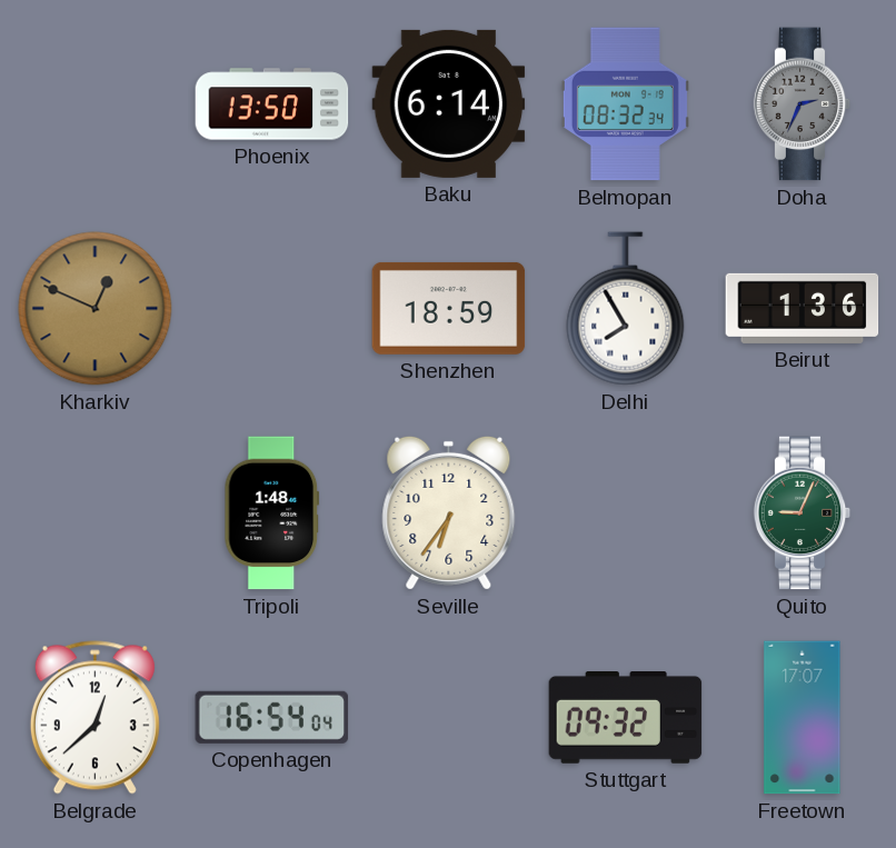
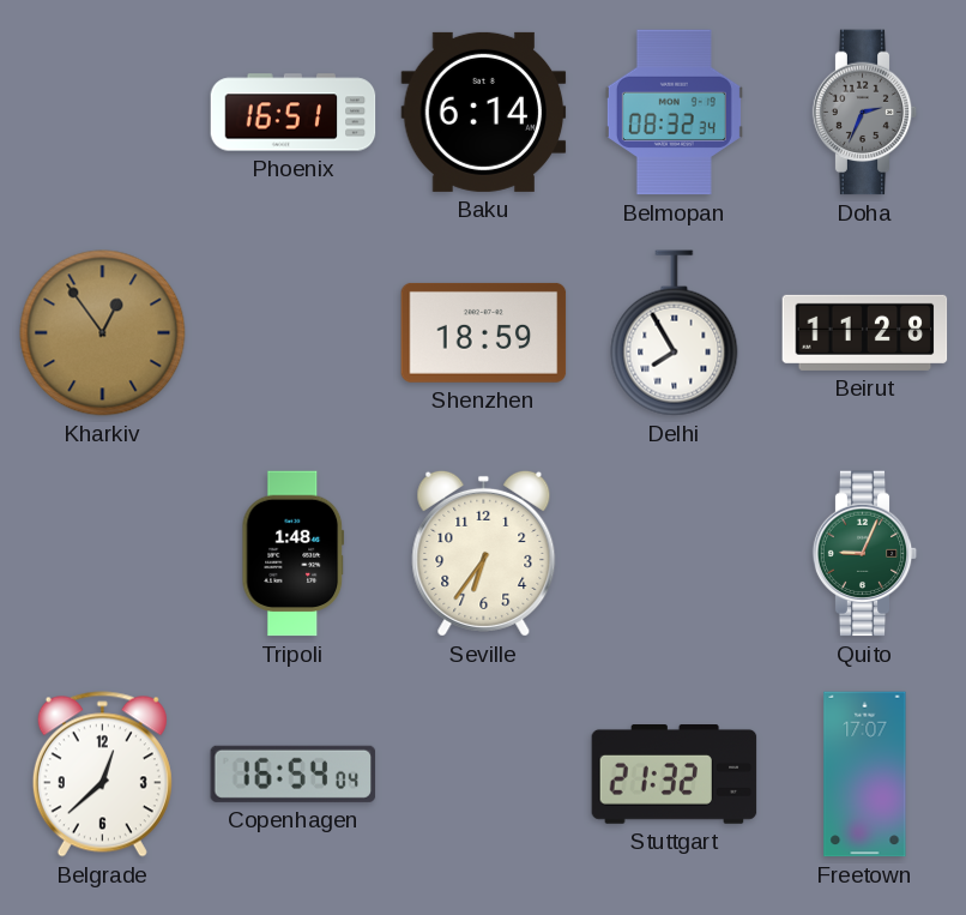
Phoenix: 13:50 -> 16:51
Kharkiv: 12:49 -> 12:54
Beirut: 1:36 -> 11:28
Stuttgart: 09:32 -> 21:32
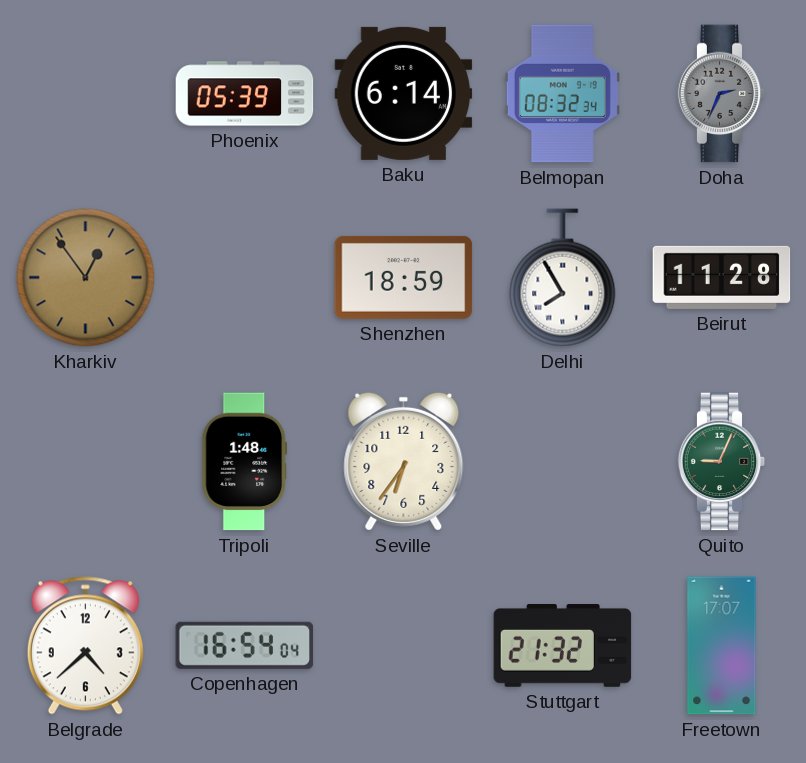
Phoenix: 16:51 -> 05:39
Belgrade: 12:38 -> 4:38
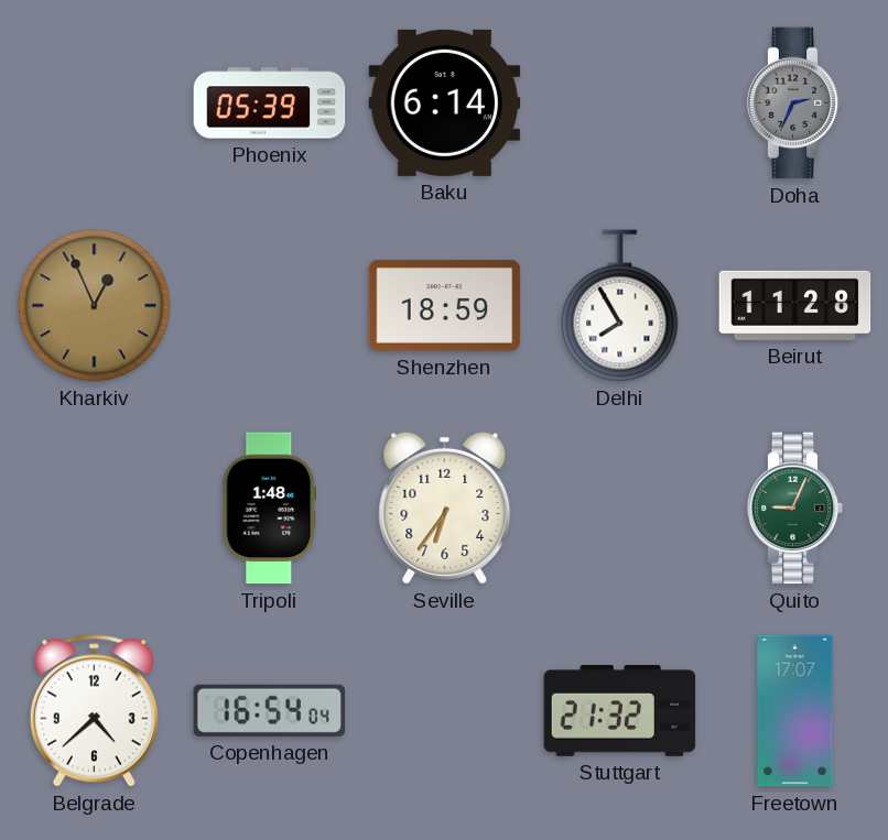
Belmopan: 08:32 -> none
Kharkiv: 12:54 -> 12:56
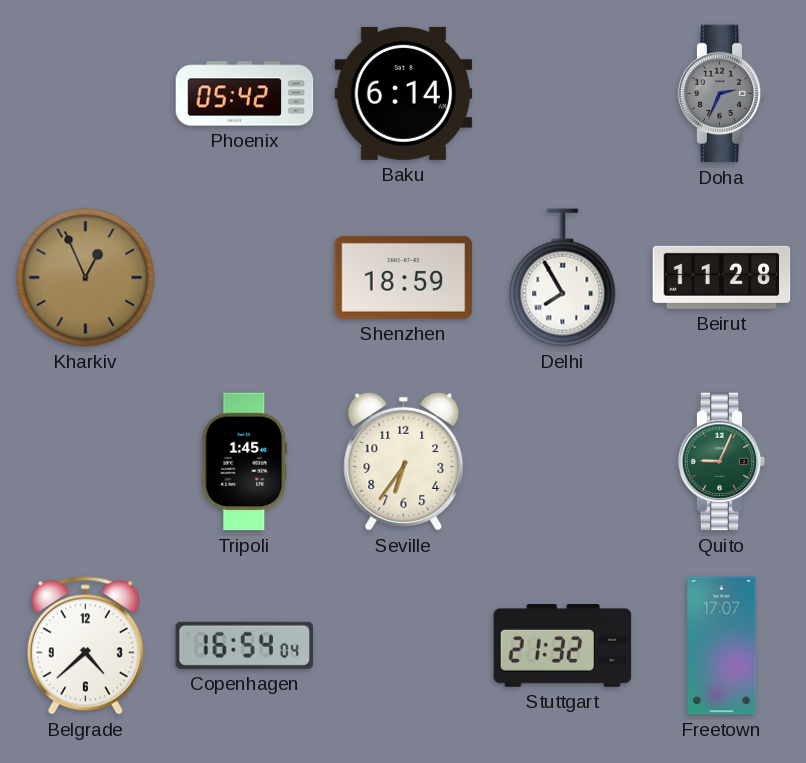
Phoenix: 05:39 -> 05:42
Tripoli: 1:48 -> 1:45
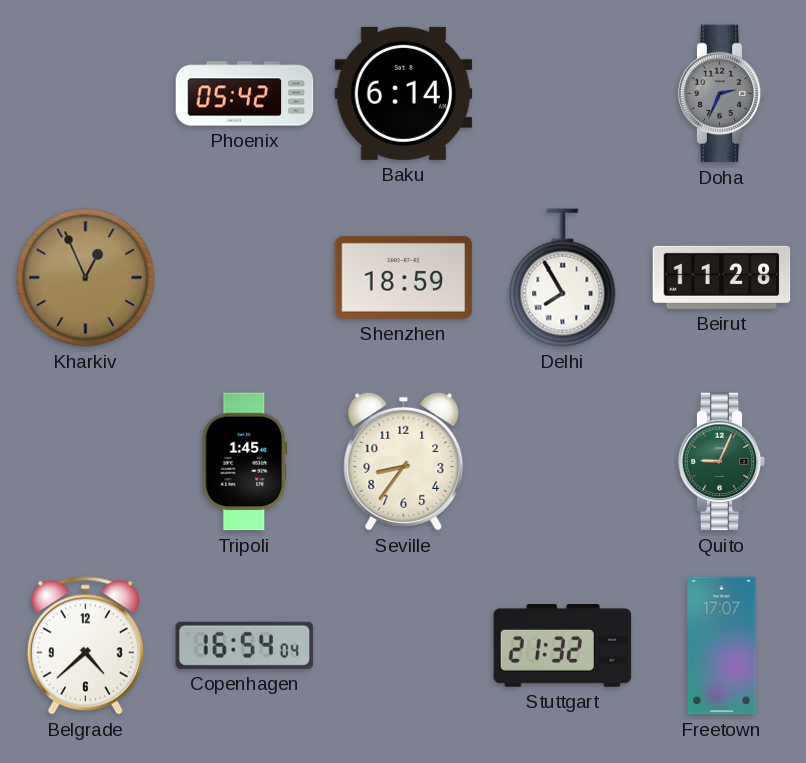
Seville: 6:36 -> 8:36
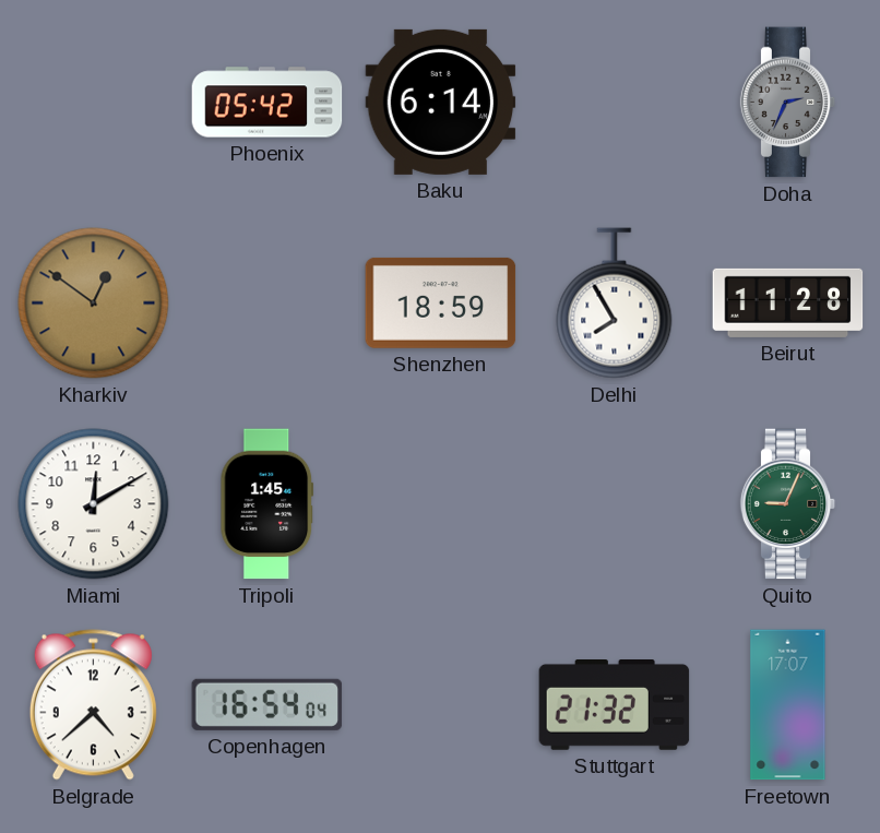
Kharkiv: 12:56 -> 12:51
Miami: none -> 12:10
Seville: 8:36 -> none
